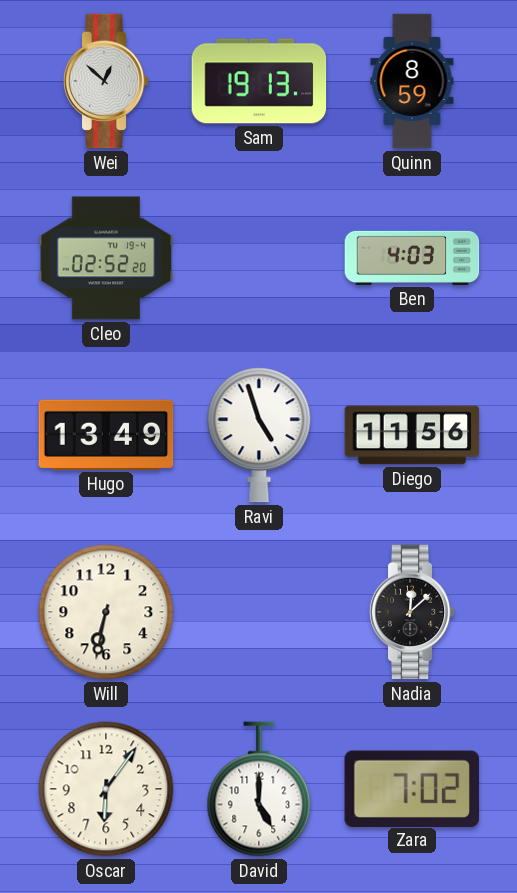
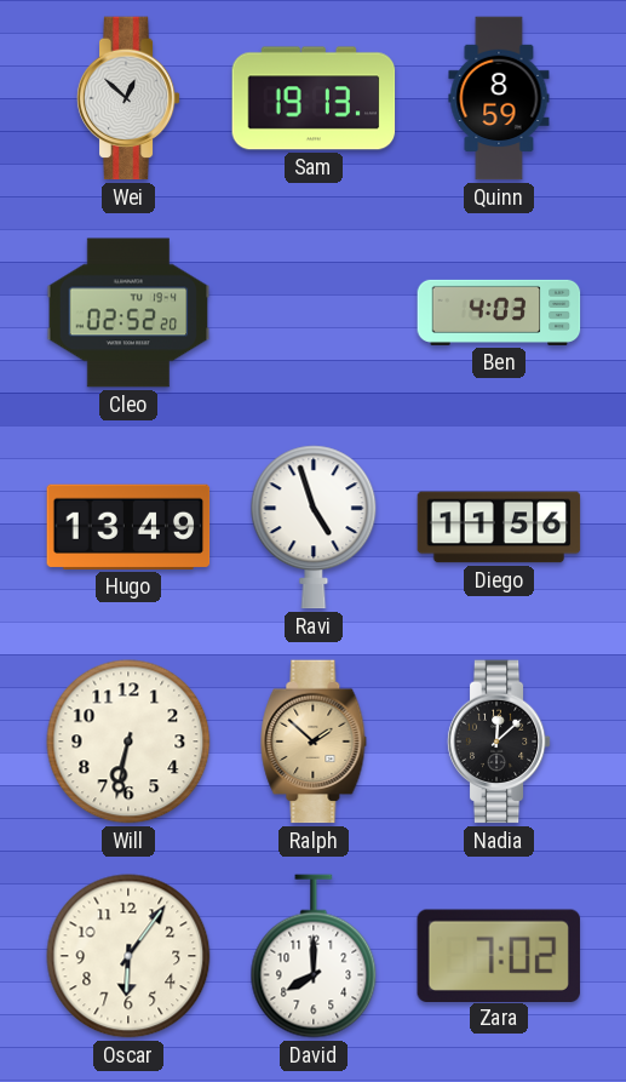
Ralph: none -> 1:52
David: 5:00 -> 8:00
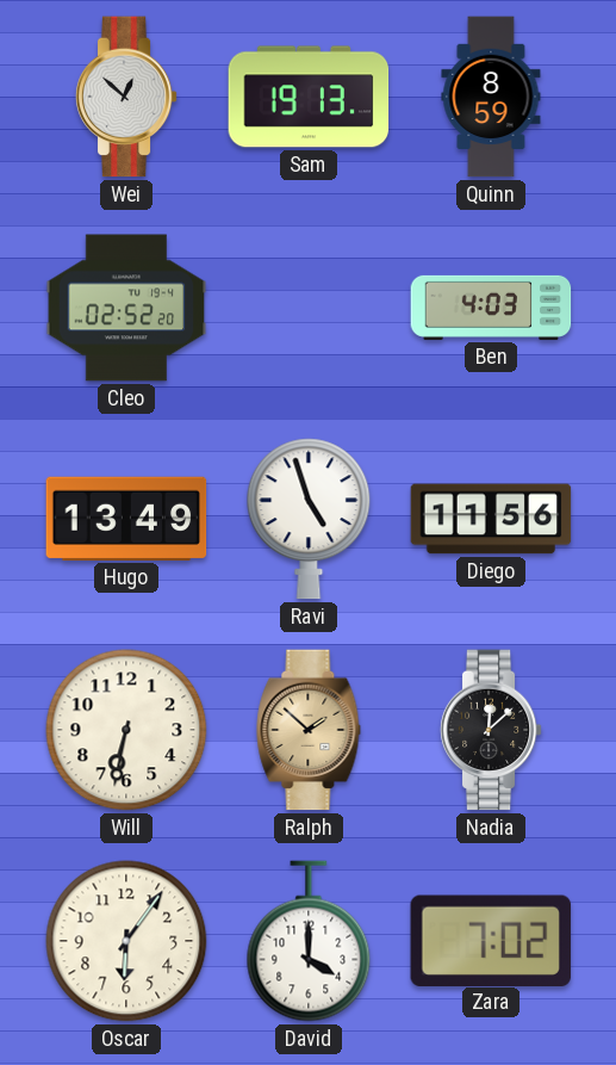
David: 8:00 -> 4:00
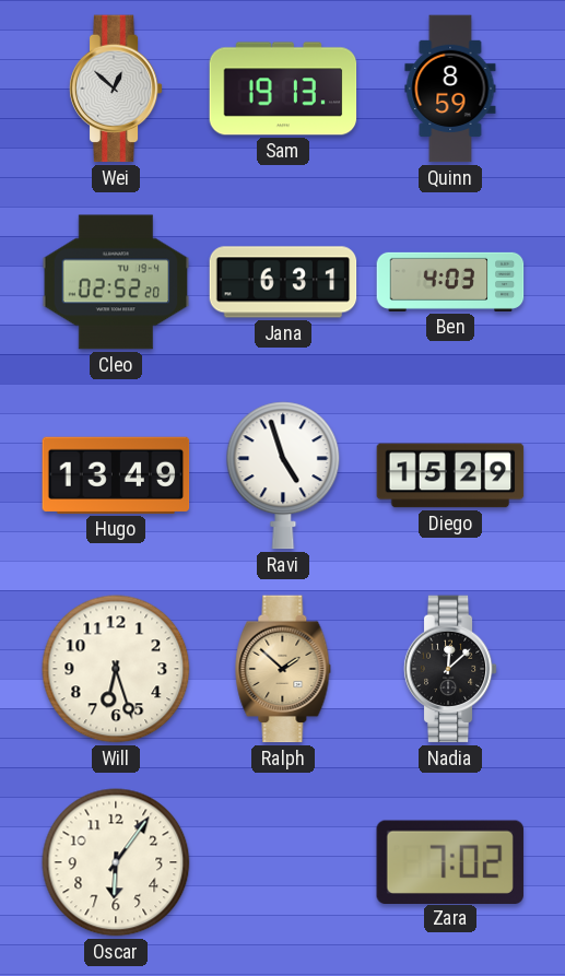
Jana: none -> 6:31
Diego: 11:56 -> 15:29
Will: 6:32 -> 6:27
David: 4:00 -> none
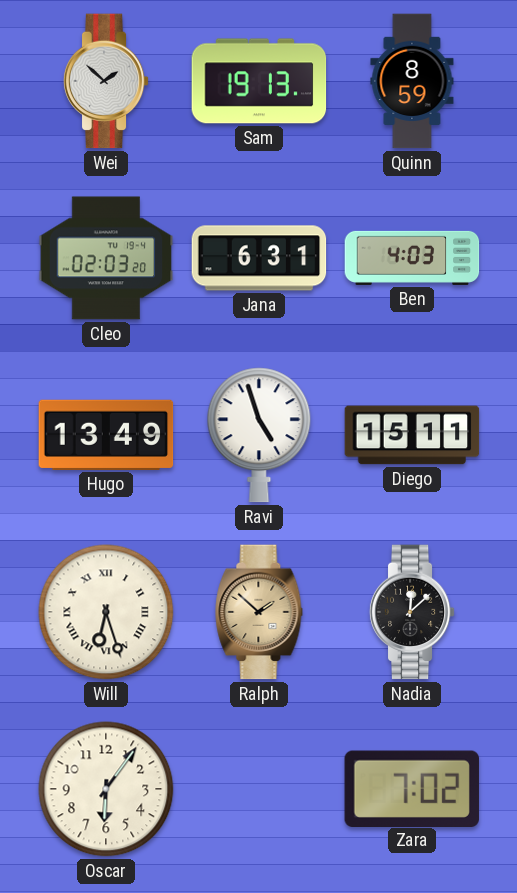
Wei: 12:52 -> 1:52
Cleo: 02:52 -> 02:03
Diego: 15:29 -> 15:11
Will numerals: Arabic -> Roman
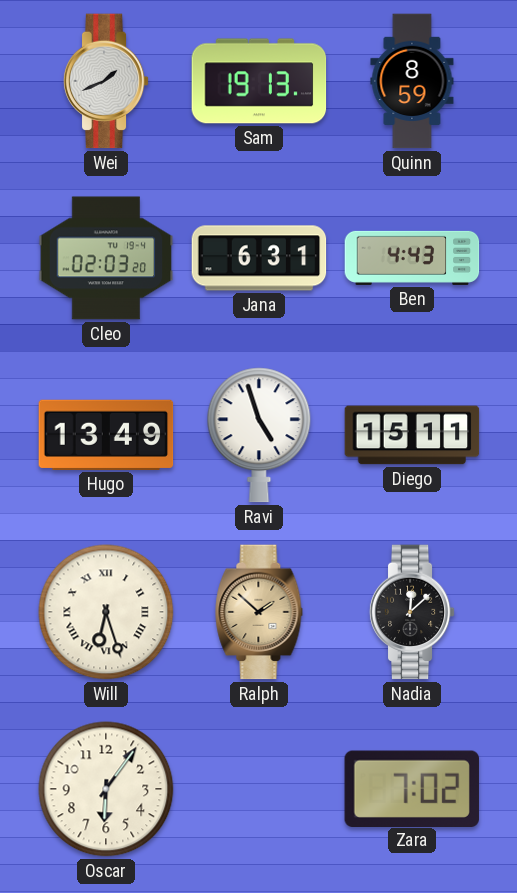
Wei: 1:52 -> 1:41
Ben: 4:03 -> 4:43
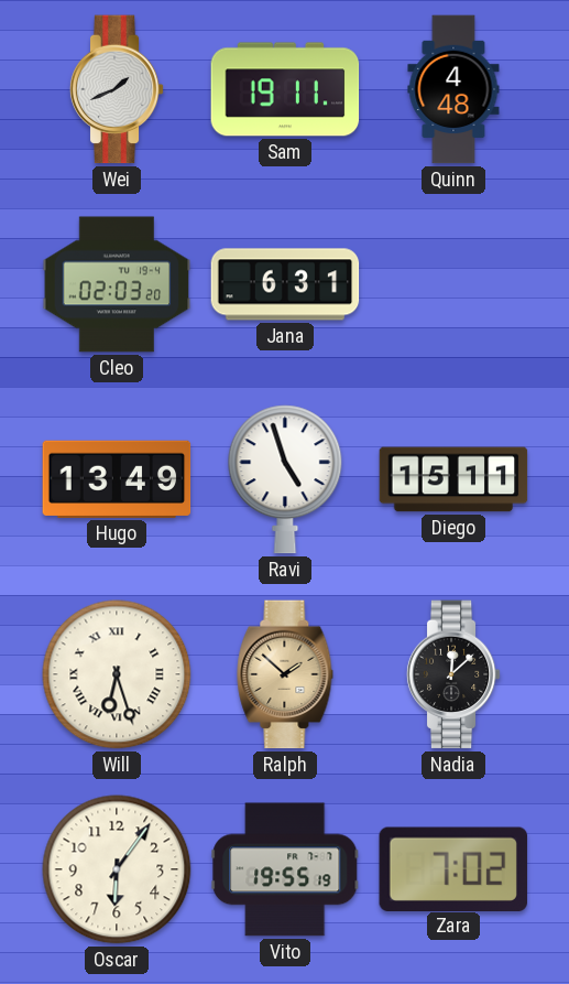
Sam: 19:13 -> 19:11
Quinn: 8:59 -> 4:48
Ben: 4:43 -> none
Vito: none -> 19:55
